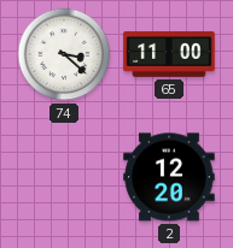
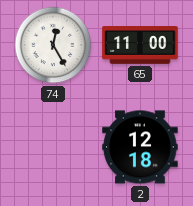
74: 3:22 -> 12:25
2: 12:20 -> 12:18
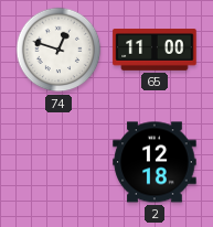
74: 12:25 -> 12:48
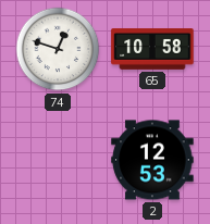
65: 11:00 -> 10:58
2: 12:18 -> 12:53
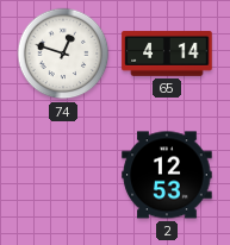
65: 10:58 -> 4:14
